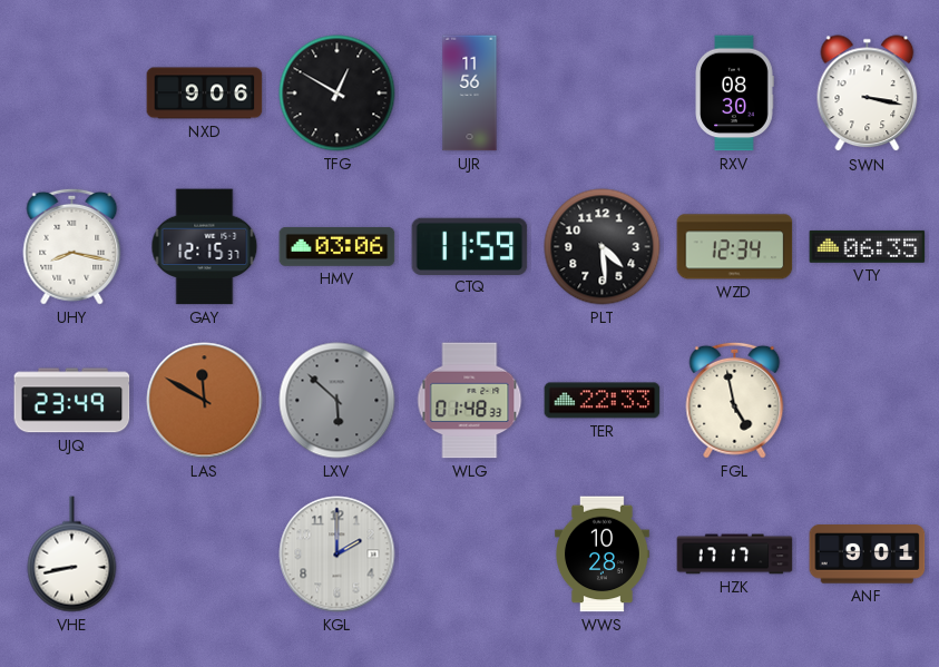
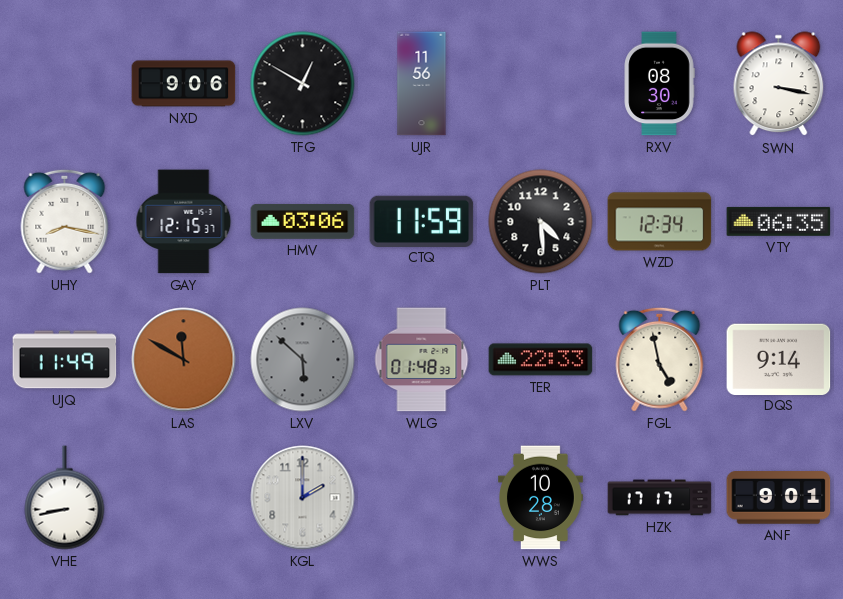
UJQ: 23:49 -> 11:49
DQS: none -> 9:14
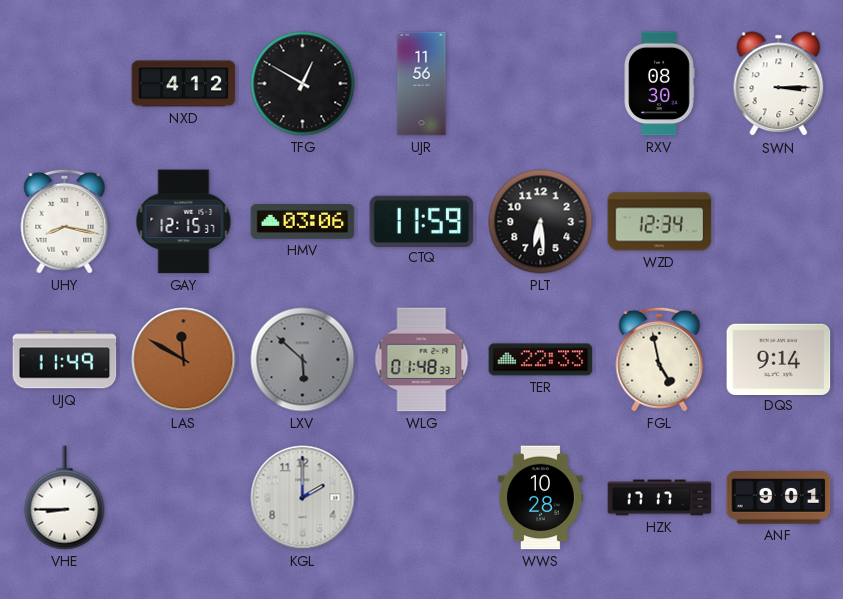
NXD: 9:06 -> 4:12
SWN: 3:17 -> 3:15
PLT: 4:29 -> 6:29
VTY: 06:35 -> none
VHE: 8:43 -> 8:45
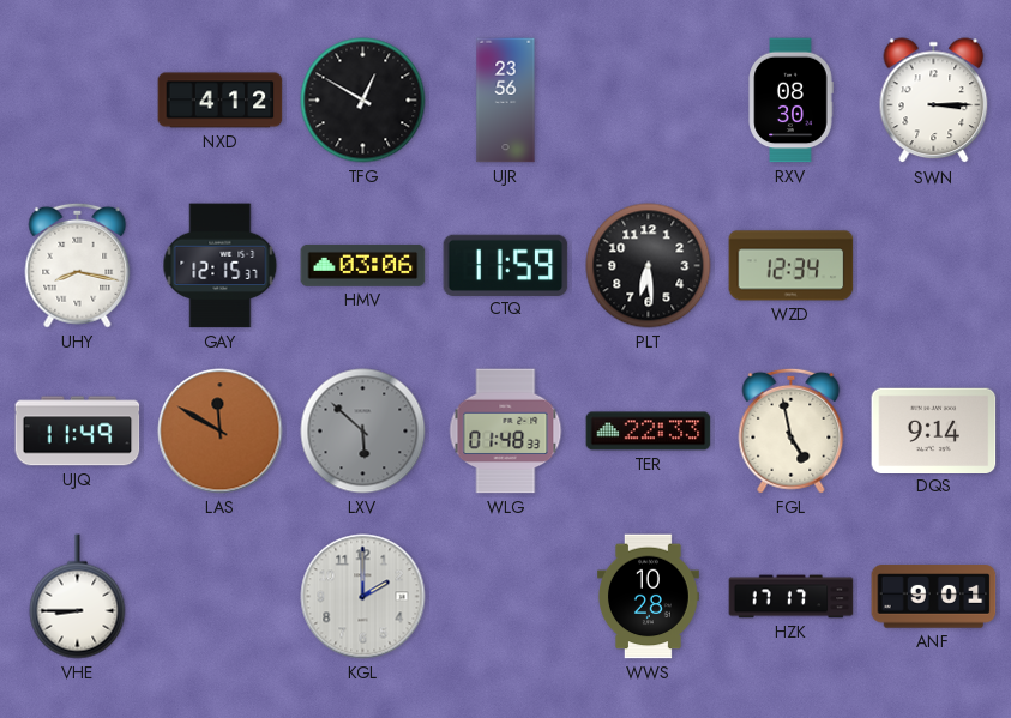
UJR: 11:56 -> 23:56
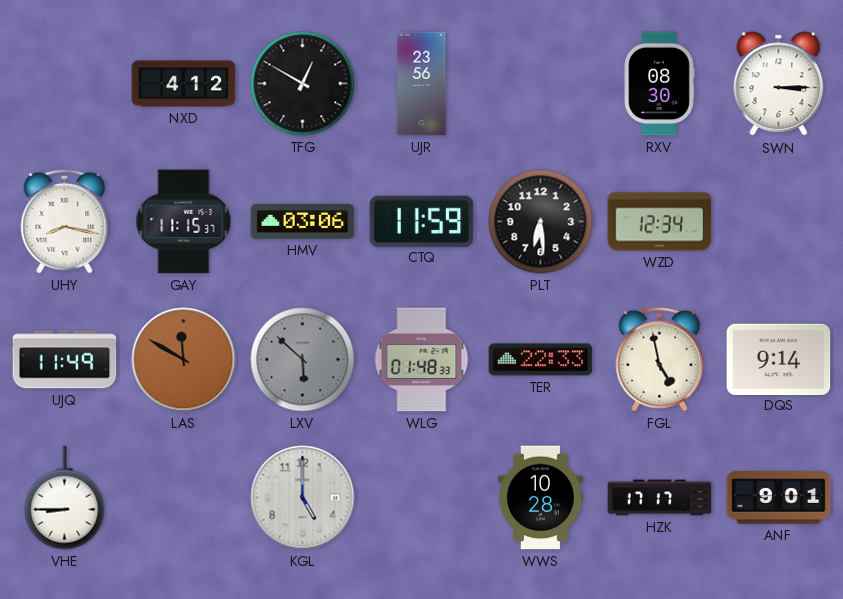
GAY: 12:15 -> 11:15
KGL: 2:00 -> 5:00
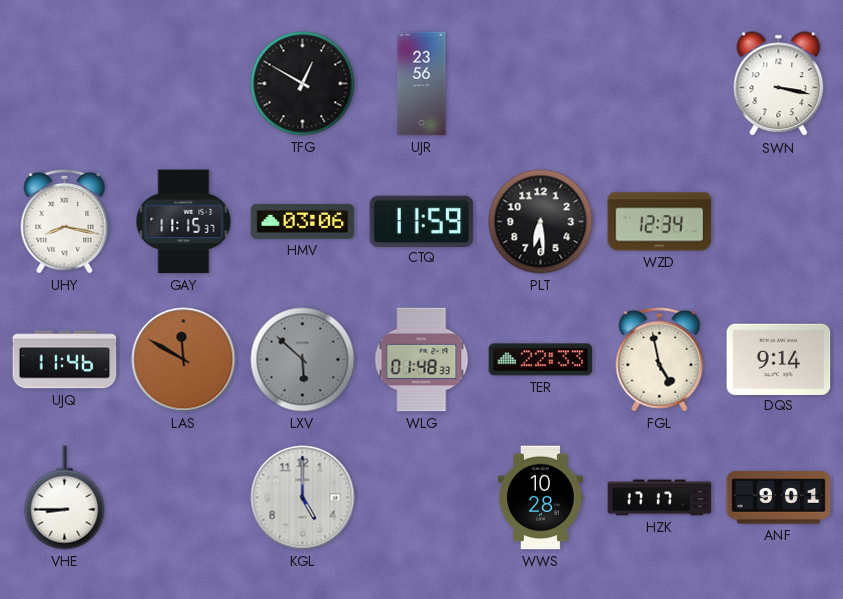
NXD: 4:12 -> none
RXV: 08:30 -> none
SWN: 3:15 -> 3:17
UJQ: 11:49 -> 11:46
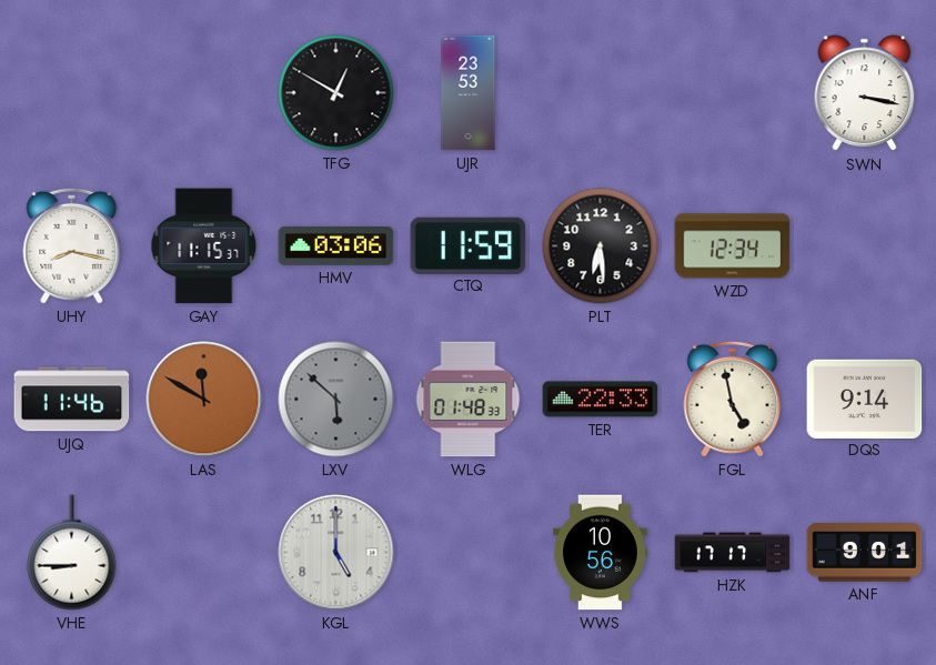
UJR: 23:56 -> 23:53
WWS: 10:28 -> 10:56
